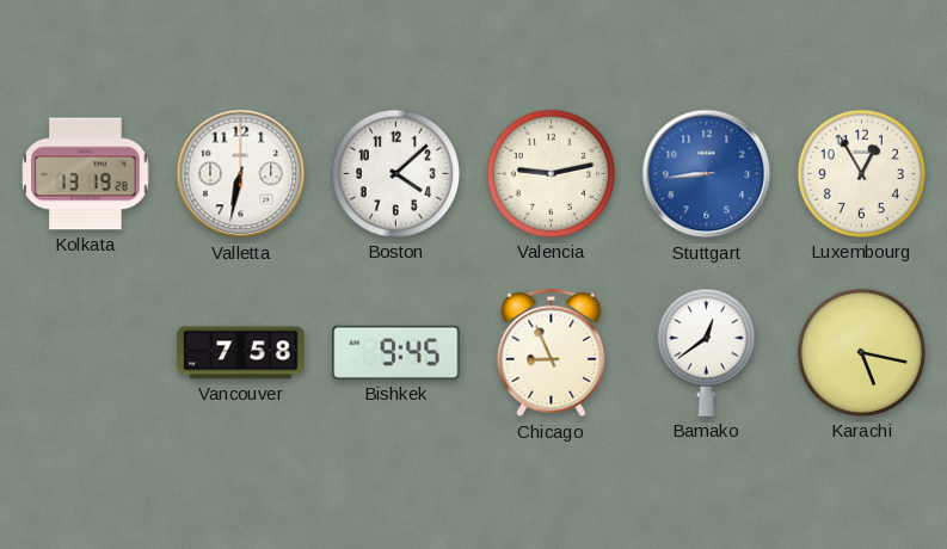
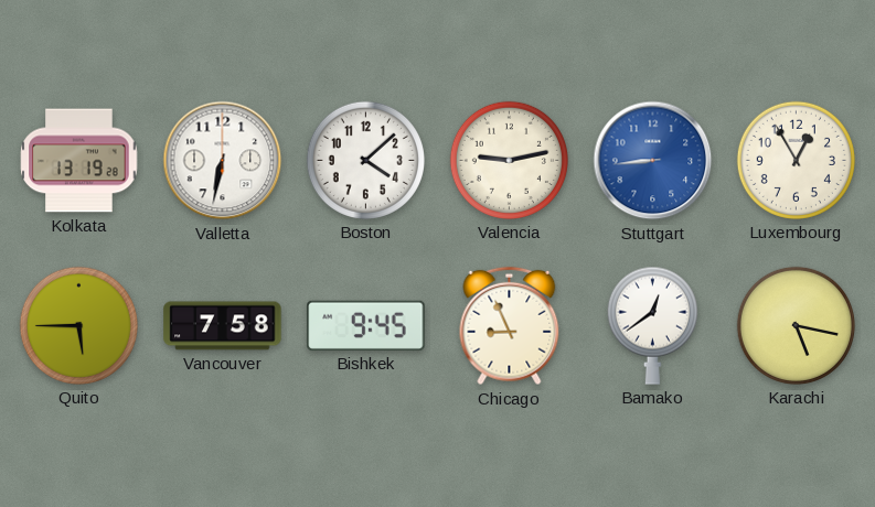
Quito: none -> 5:45
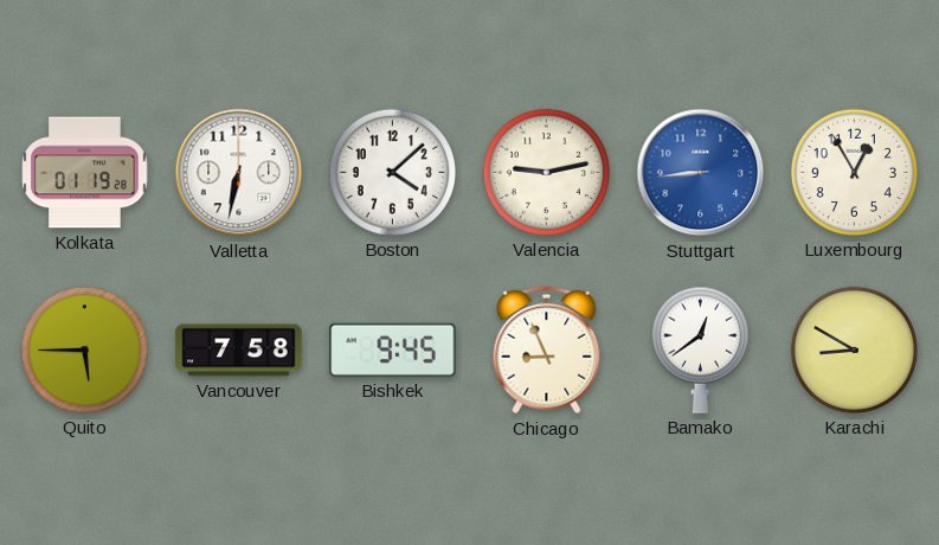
Kolkata: 13:19 -> 01:19
Karachi: 5:17 -> 8:50
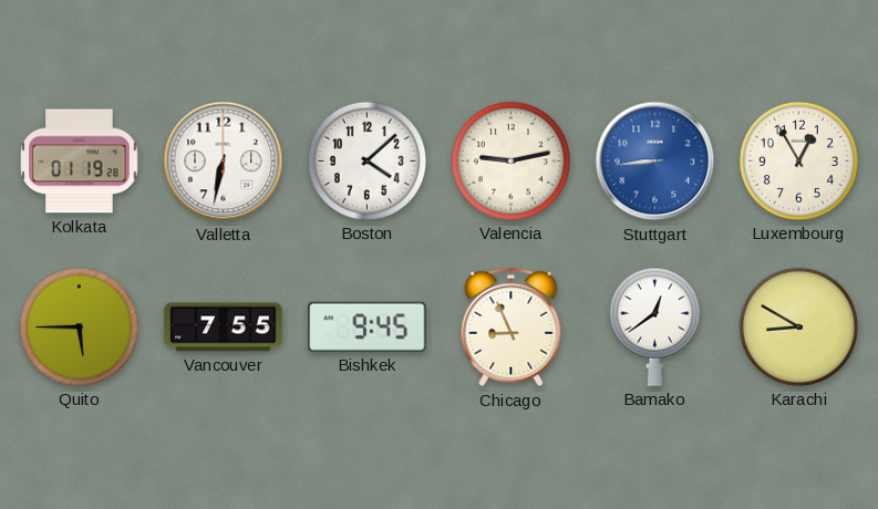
Vancouver: 7:58 -> 7:55
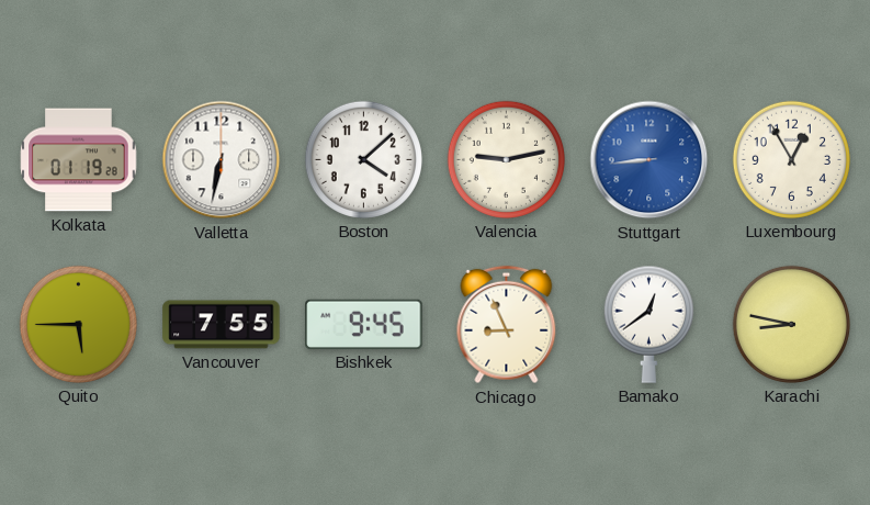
Karachi: 8:50 -> 8:47
